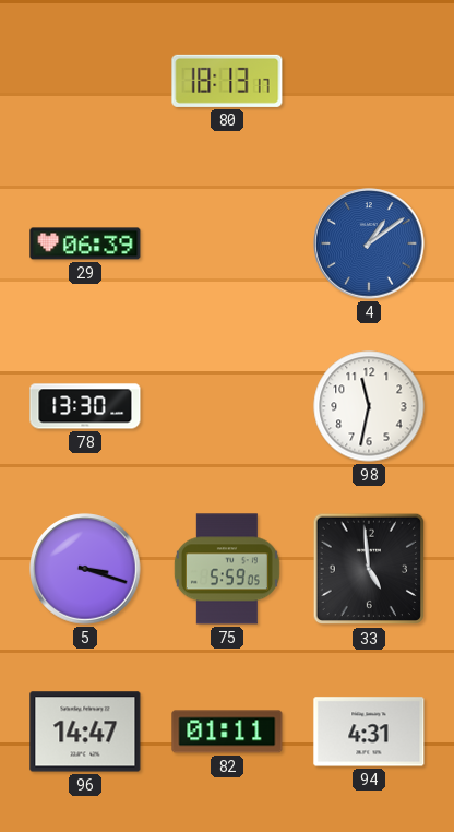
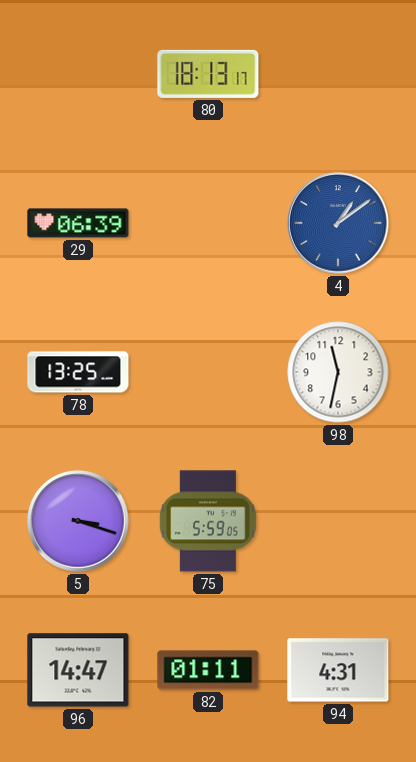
78: 13:30 -> 13:25
33: 4:59 -> none
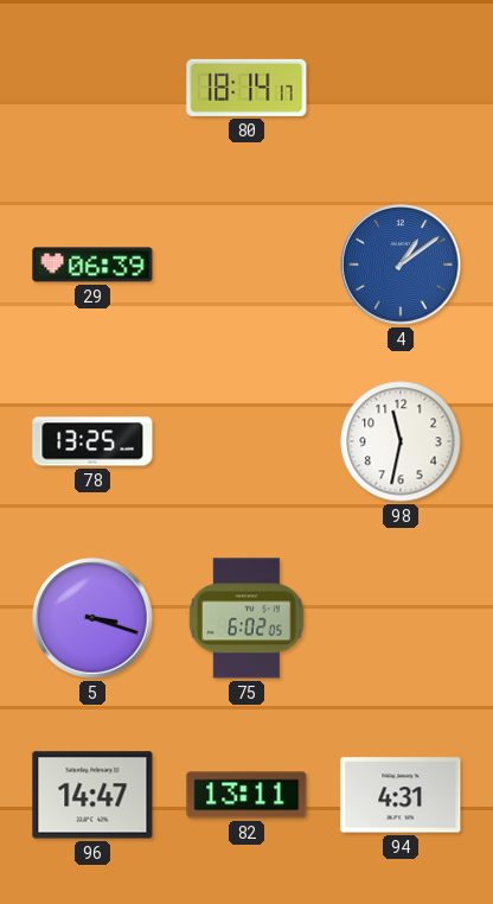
80: 18:13 -> 18:14
75: 5:59 -> 6:02
82: 01:11 -> 13:11
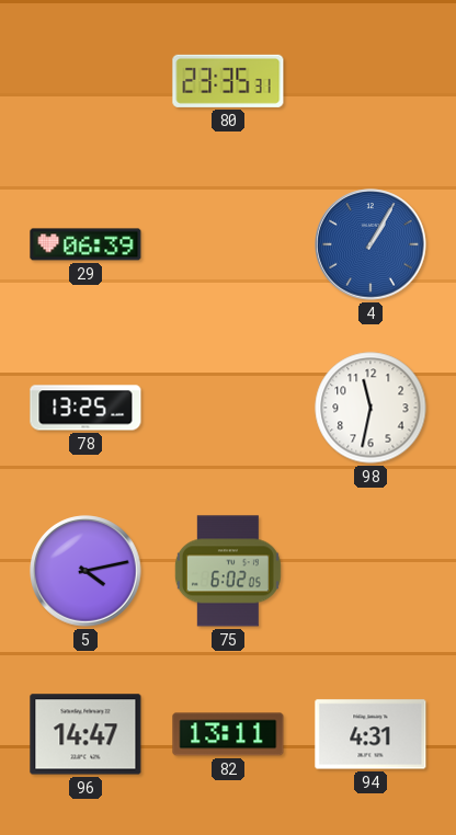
80: 18:14 -> 23:35
4: 1:09 -> 1:05
5: 3:18 -> 4:13
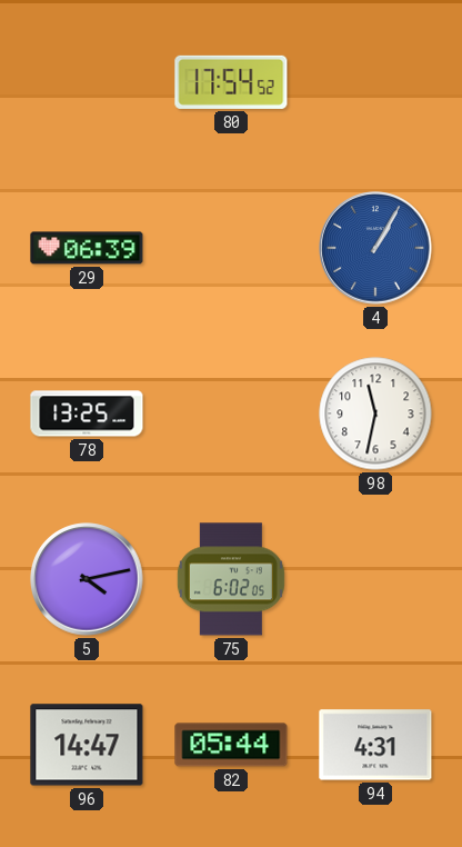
80: 23:35 -> 17:54
82: 13:11 -> 05:44
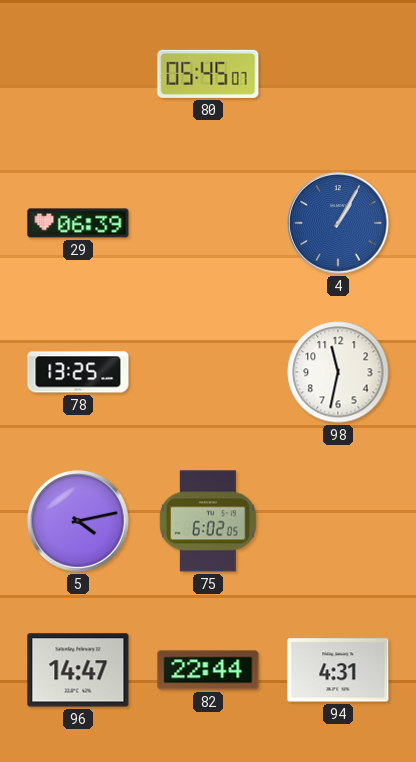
80: 17:54 -> 05:45
82: 05:44 -> 22:44
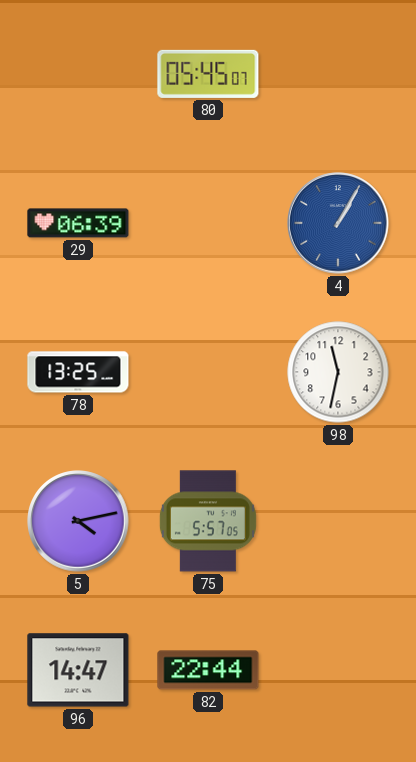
75: 6:02 -> 5:57
94: 4:31 -> none
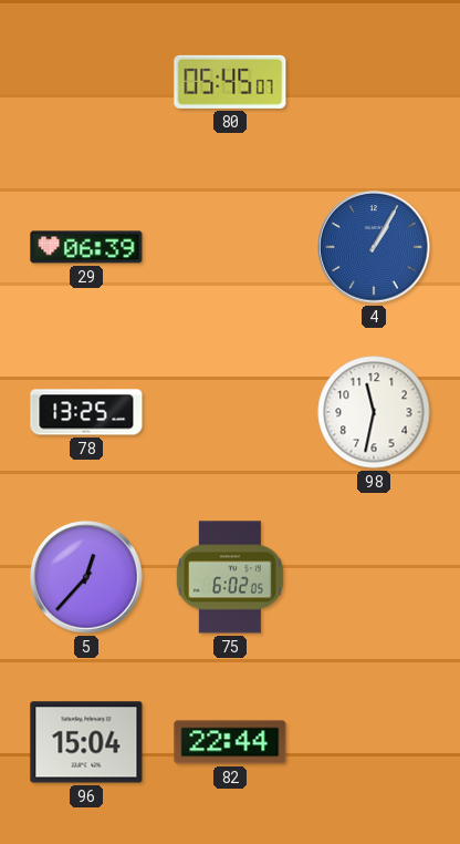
5: 4:13 -> 12:37
75: 5:57 -> 6:02
96: 14:47 -> 15:04
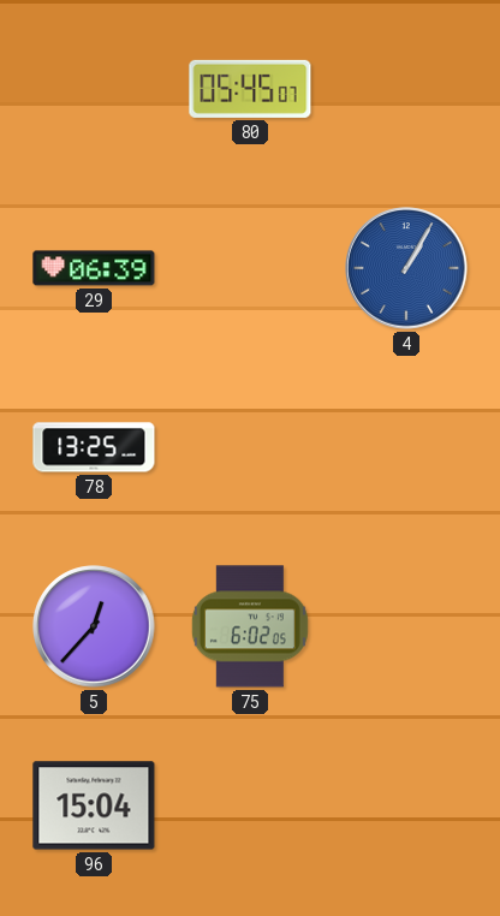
98: 11:32 -> none
82: 22:44 -> none
